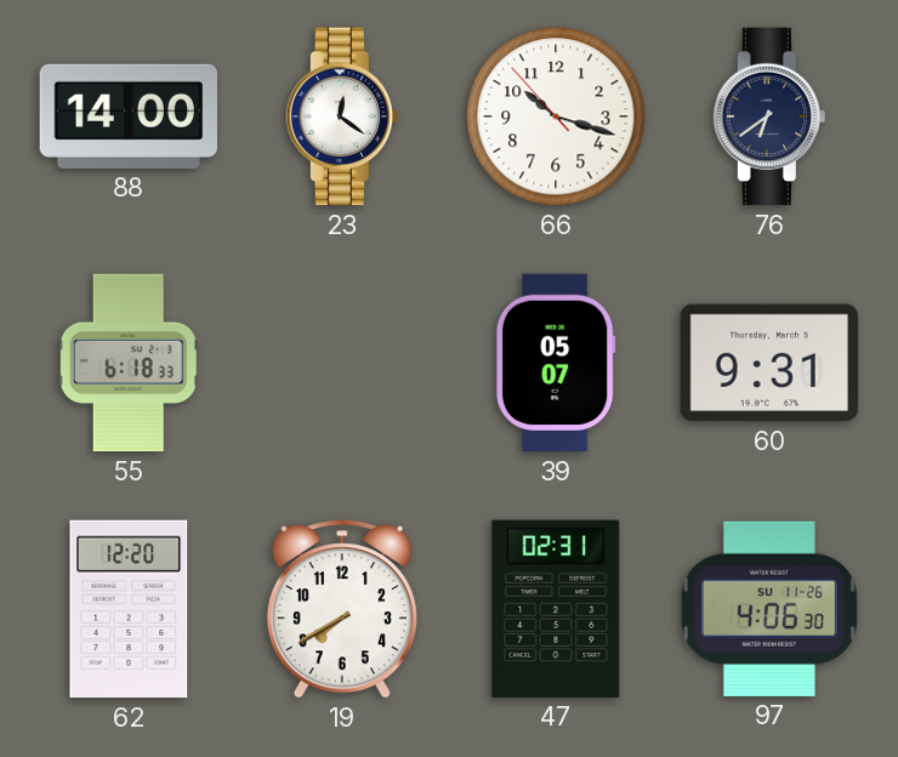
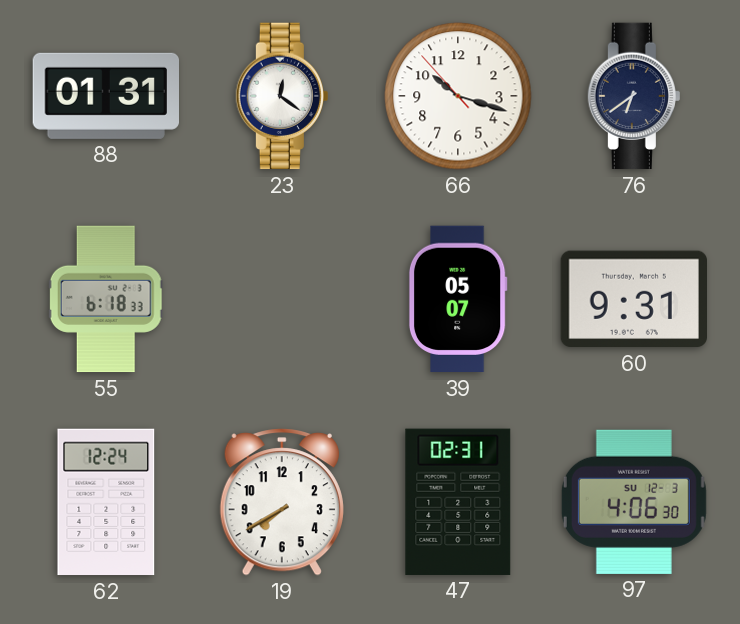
88: 14:00 -> 01:31
62: 12:20 -> 12:24
97 date: SU 11-26 -> SU 12-3
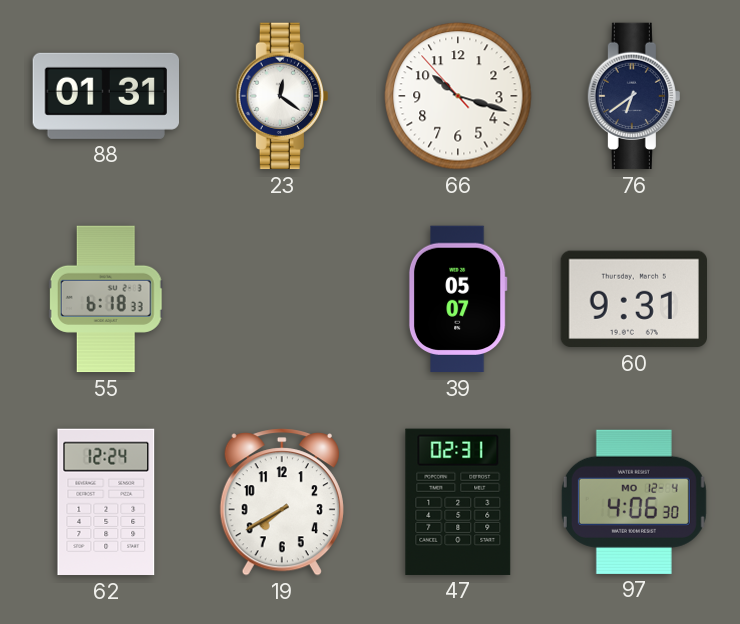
97 date: SU 12-3 -> MO 12-4
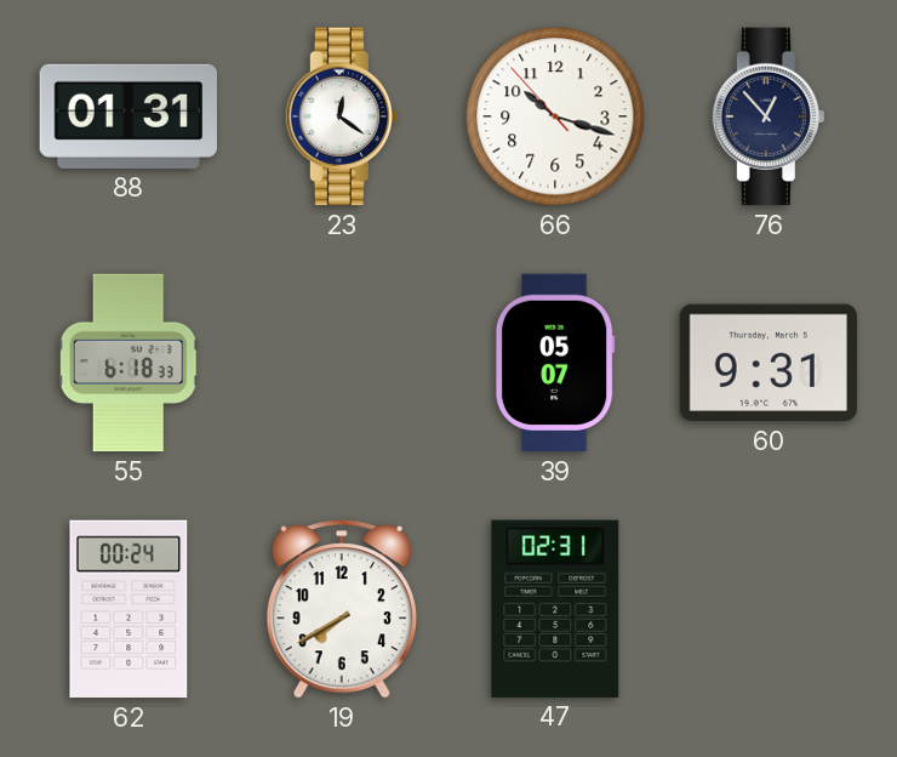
76: 6:39 -> 12:53
62: 12:24 -> 00:24
97: 4:06 -> none
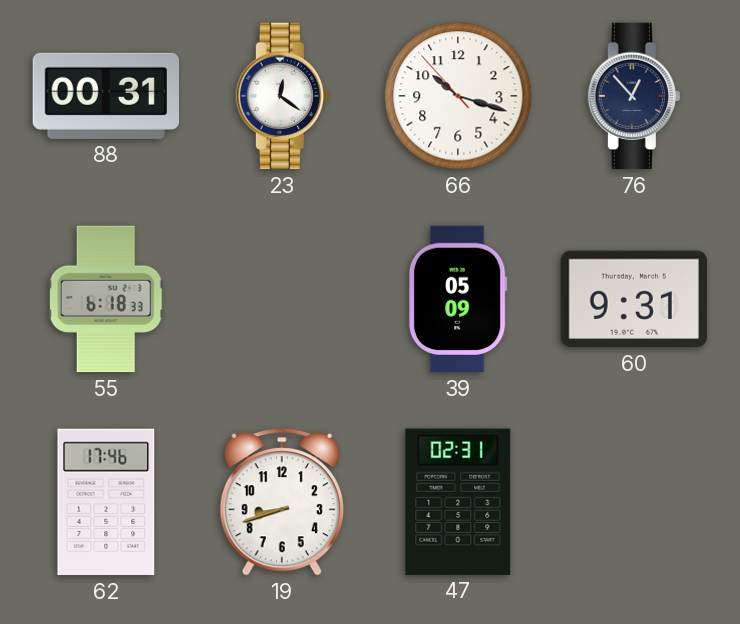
88: 01:31 -> 00:31
39: 05:07 -> 05:09
62: 00:24 -> 17:46
19: 7:40 -> 8:42
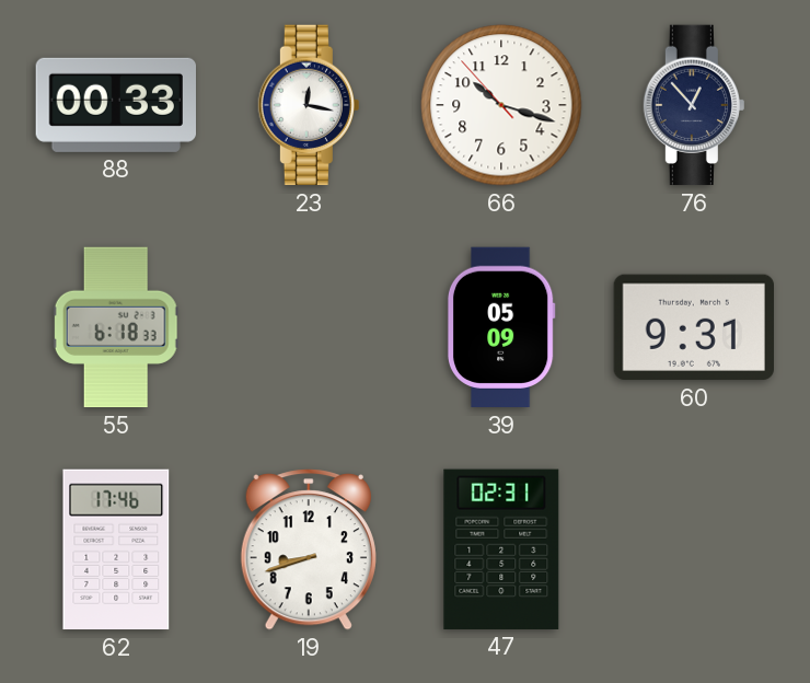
88: 00:31 -> 00:33
23: 12:21 -> 12:17
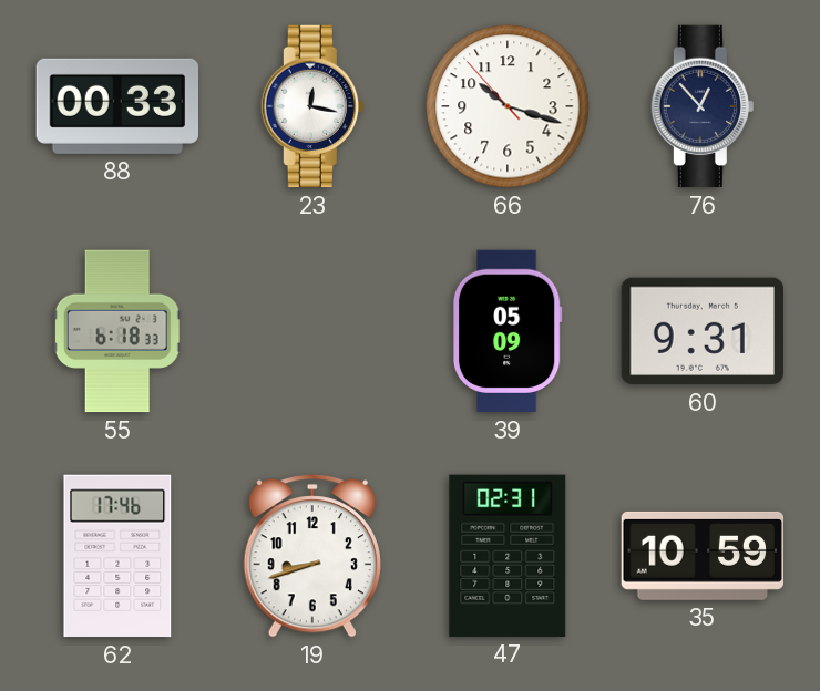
35: none -> 10:59
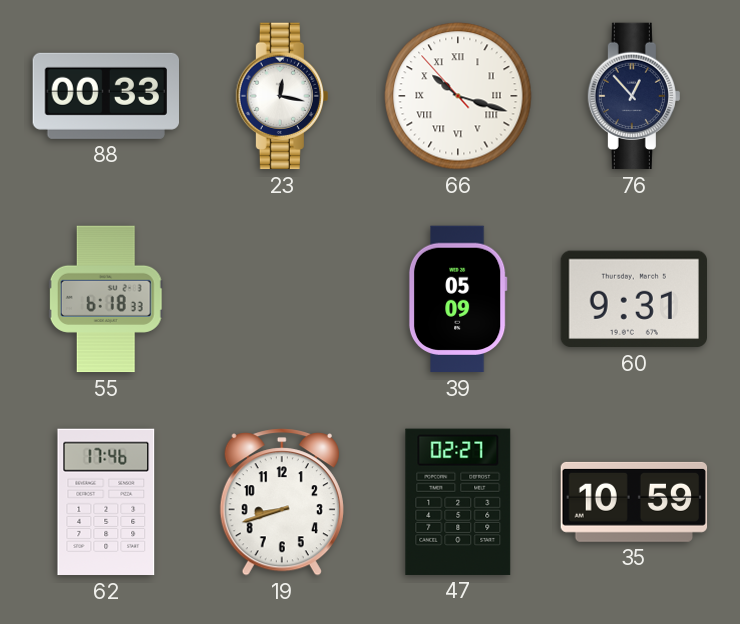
66 numerals: Arabic -> Roman
47: 02:31 -> 02:27
